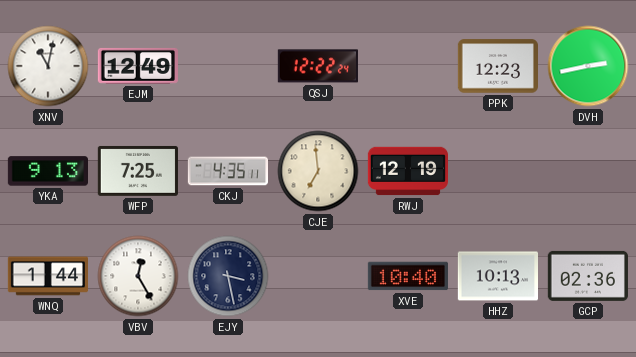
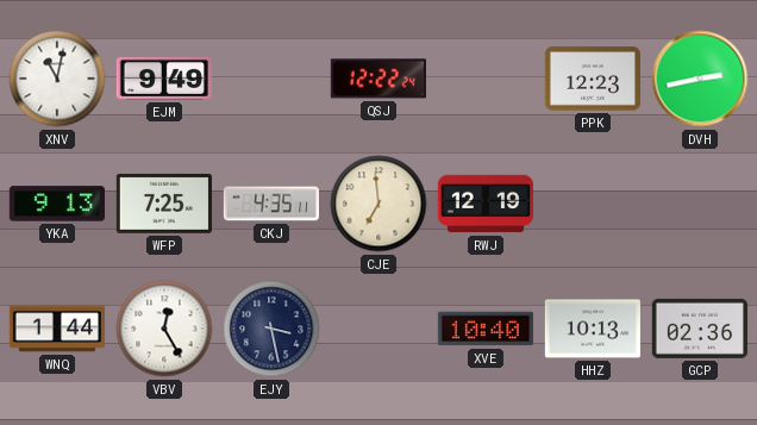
EJM: 12:49 -> 9:49
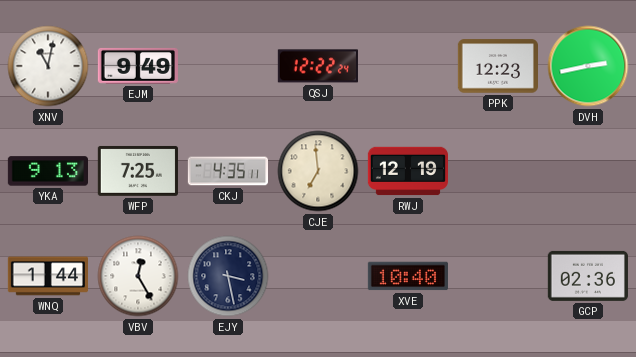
HHZ: 10:13 -> none
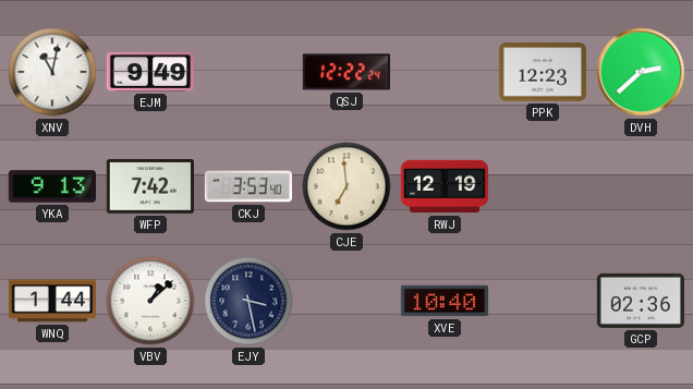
DVH: 2:43 -> 2:38
WFP: 7:25 -> 7:42
CKJ: 4:35 -> 3:53
VBV: 12:25 -> 1:08
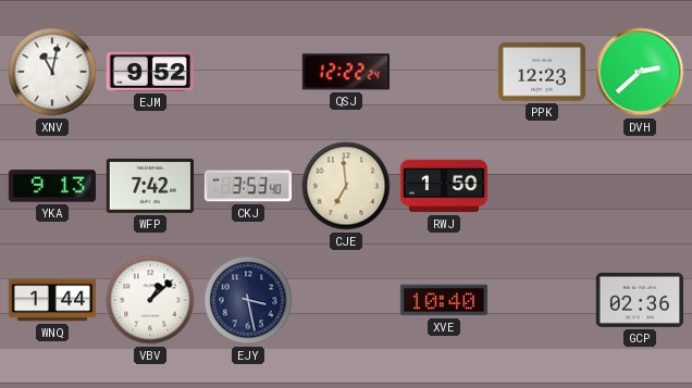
EJM: 9:49 -> 9:52
RWJ: 12:19 -> 1:50
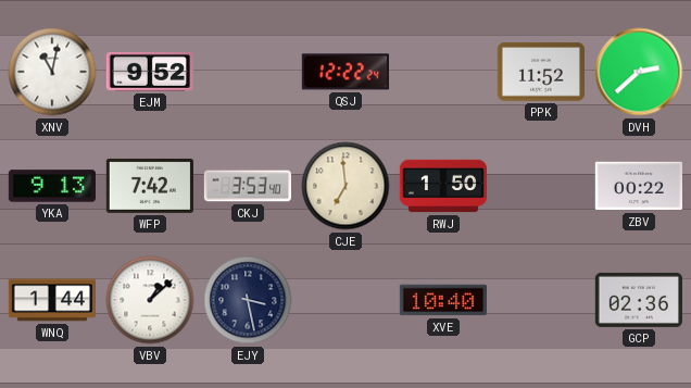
PPK: 12:23 -> 11:52
ZBV: none -> 00:22
